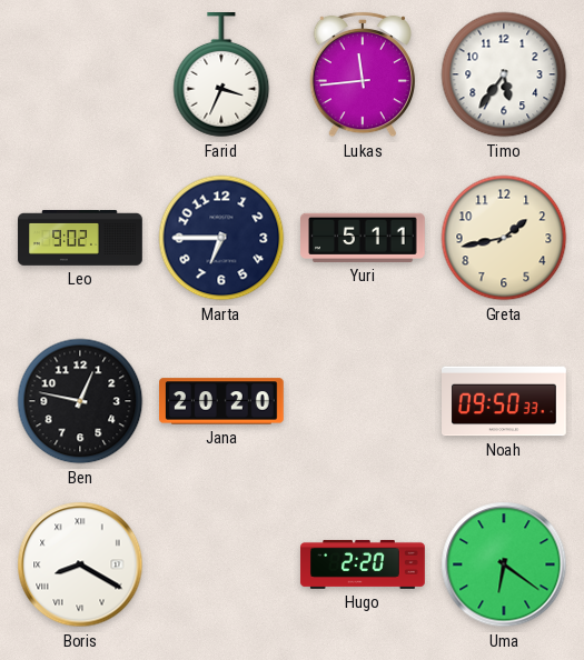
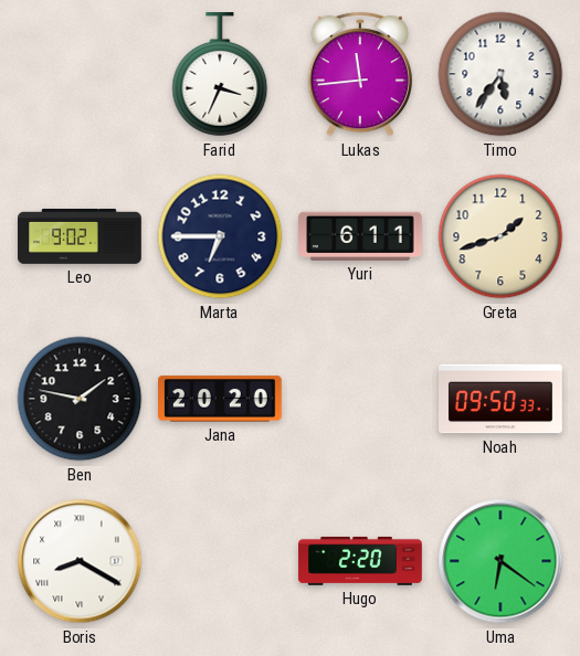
Yuri: 5:11 -> 6:11
Greta: 1:43 -> 1:42
Ben: 12:47 -> 1:47
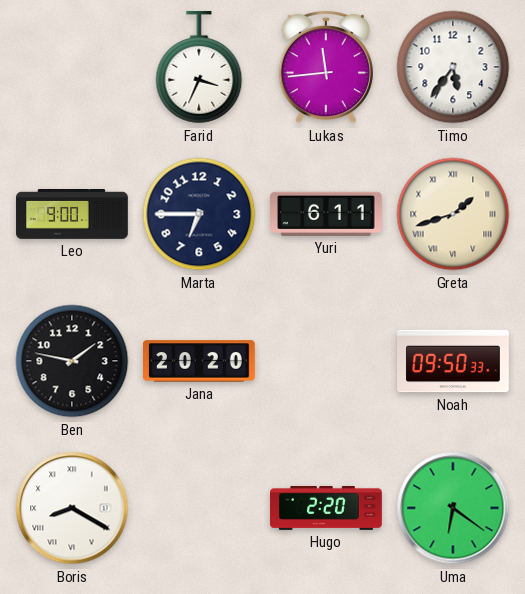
Leo: 9:02 -> 9:00
Greta numerals: Arabic -> Roman
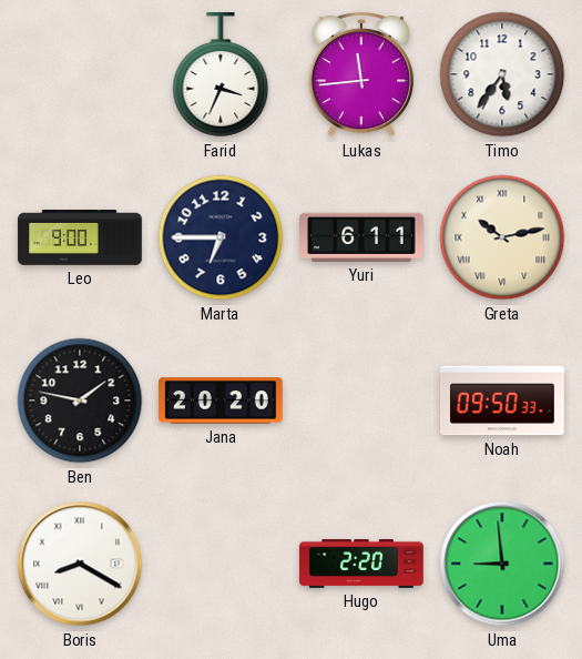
Greta: 1:42 -> 10:13
Uma: 6:21 -> 8:59
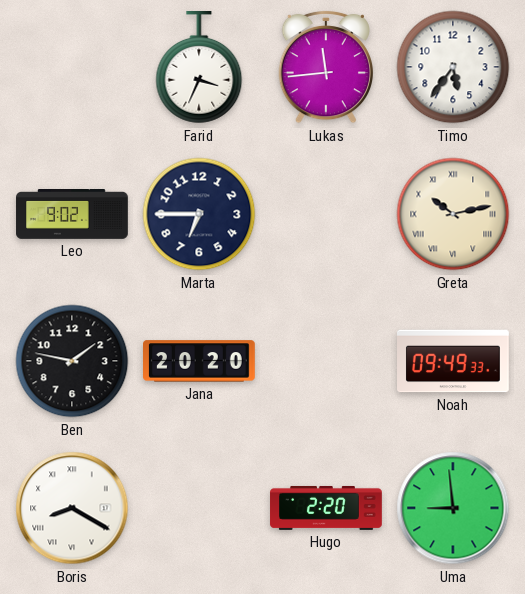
Leo: 9:00 -> 9:02
Yuri: 6:11 -> none
Noah: 09:50 -> 09:49
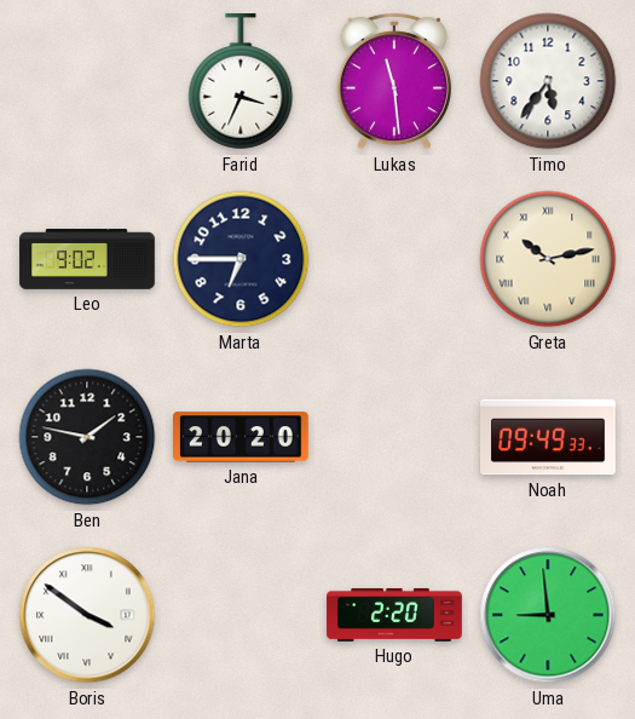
Lukas: 11:44 -> 11:29
Boris: 8:20 -> 3:51
